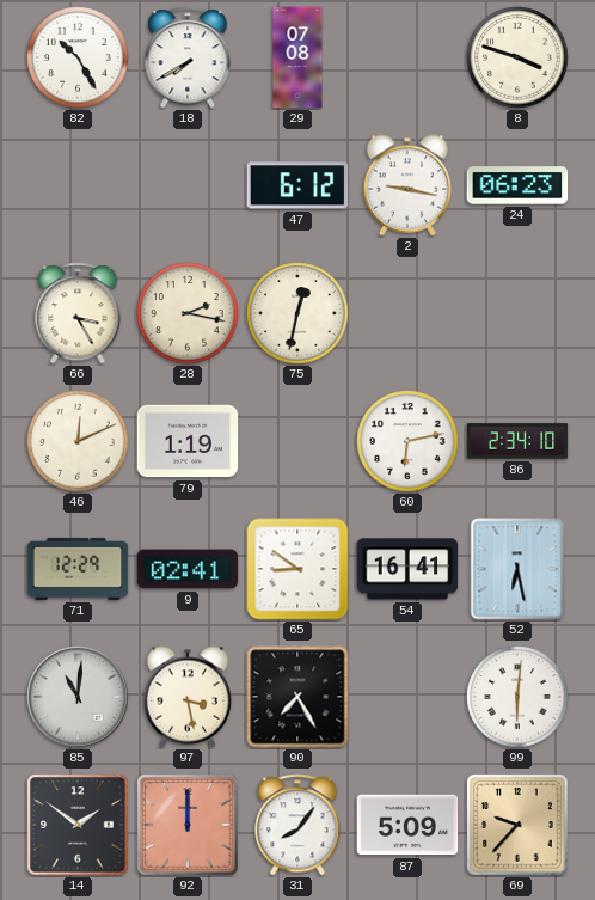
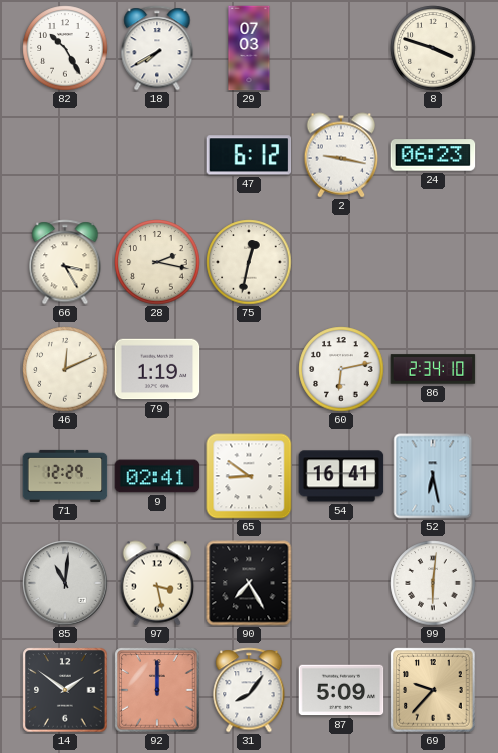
29: 07:08 -> 07:03
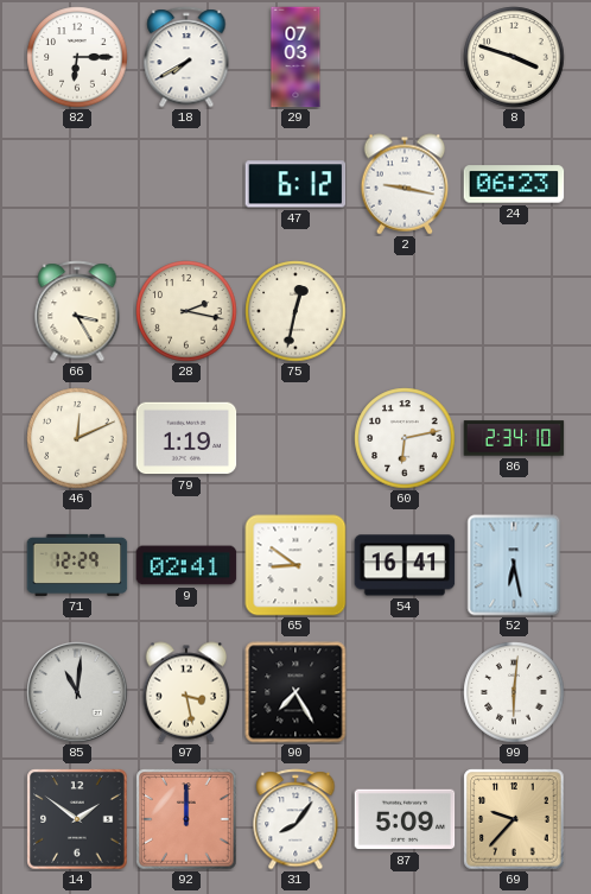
82: 10:25 -> 6:15
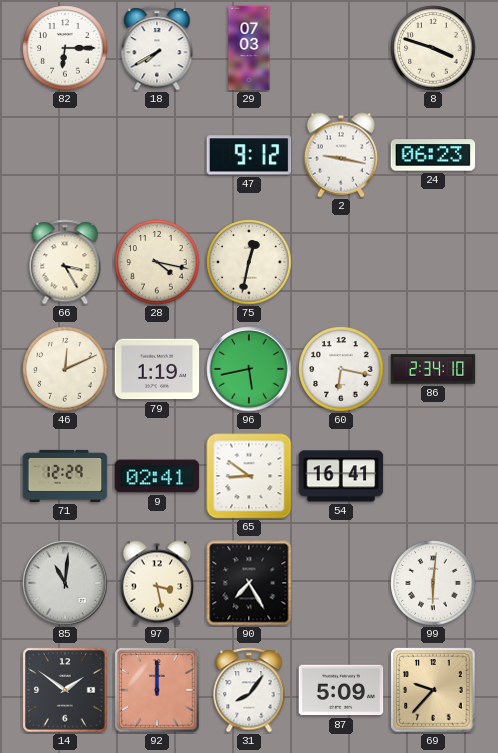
47: 6:12 -> 9:12
28: 2:17 -> 4:17
96: none -> 5:43
60: 6:13 -> 6:17
52: 6:28 -> none
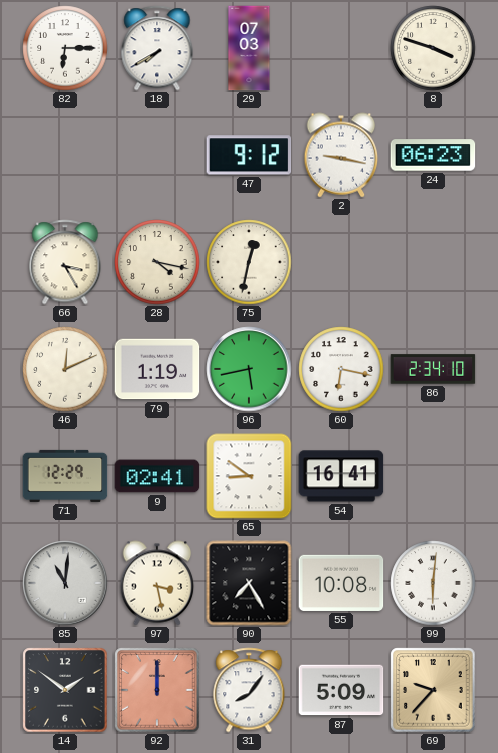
55: none -> 10:08
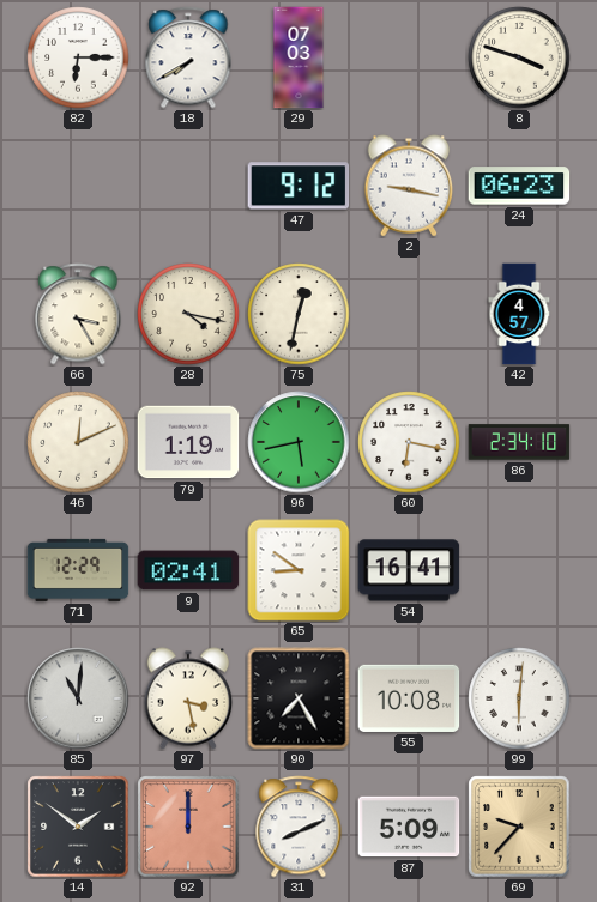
42: none -> 4:57
31: 8:06 -> 8:11
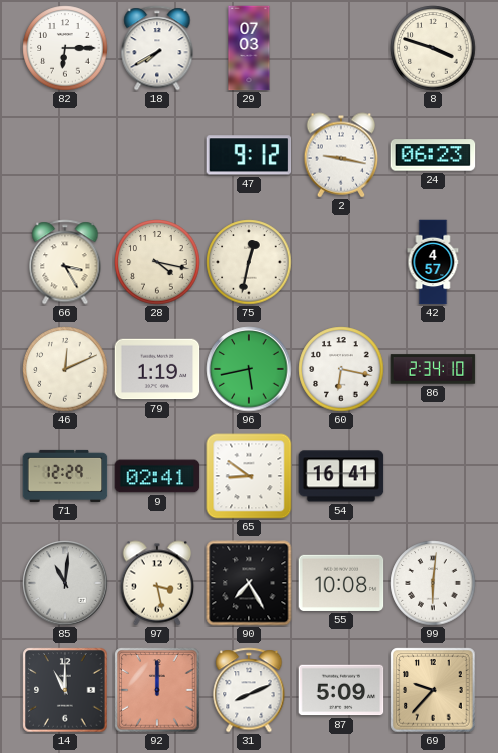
14: 1:51 -> 11:00
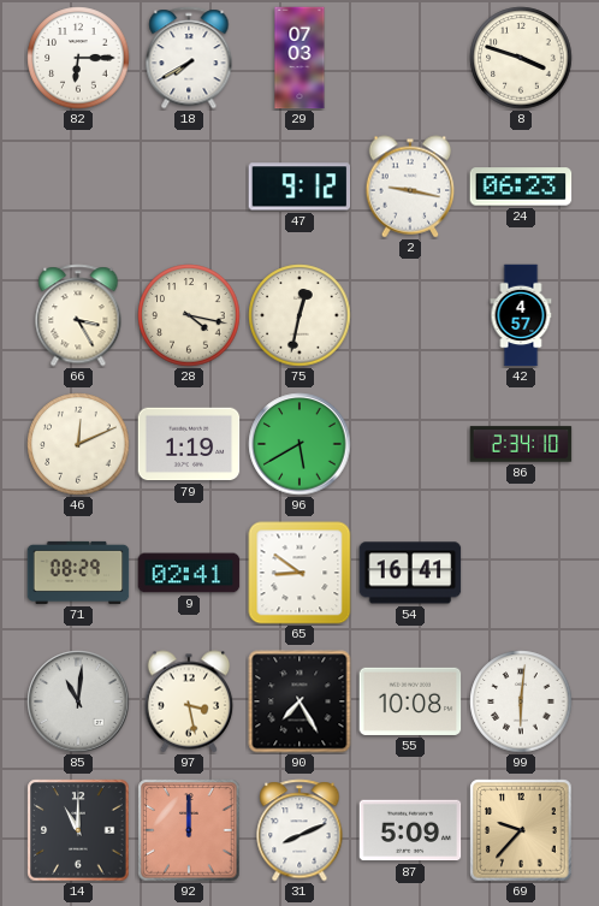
96: 5:43 -> 5:40
60: 6:17 -> none
71: 12:29 -> 08:29
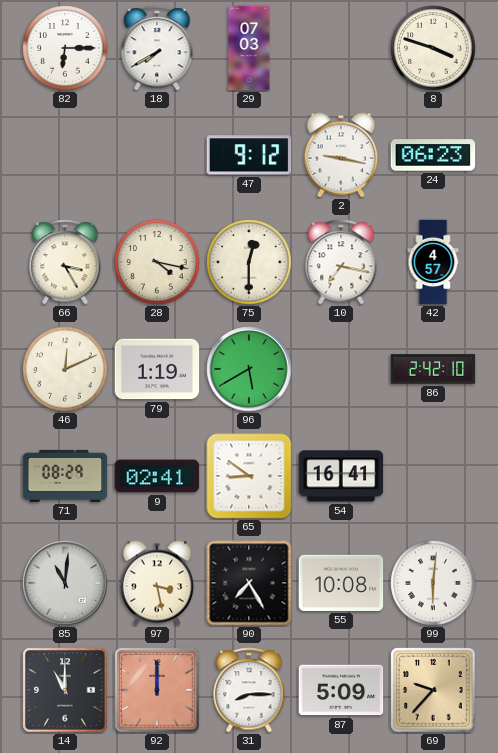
75: 12:32 -> 12:30
10: none -> 7:17
86: 2:34 -> 2:42
31: 8:11 -> 8:15
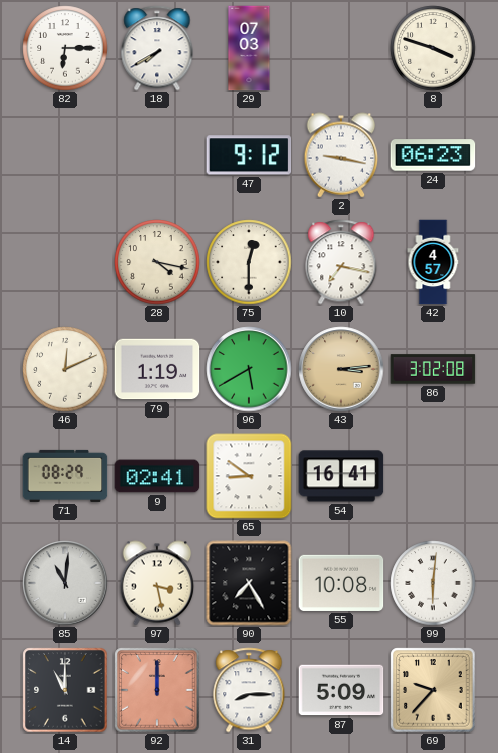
66: 3:25 -> none
43: none -> 3:14
86: 2:42 -> 3:02
